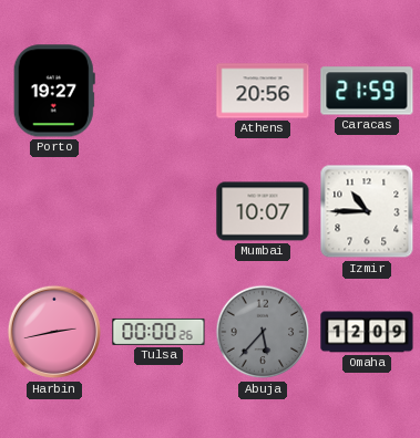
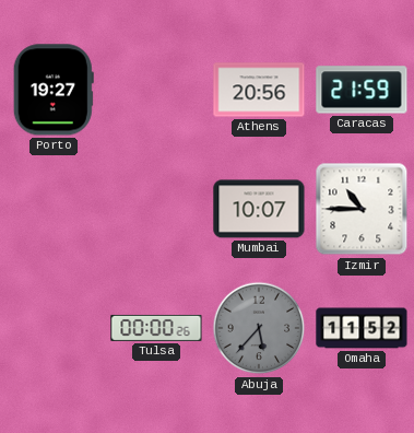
Harbin: 2:43 -> none
Omaha: 12:09 -> 11:52
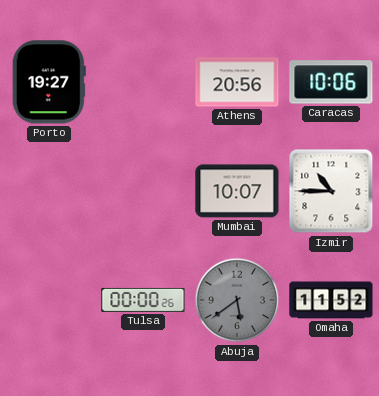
Caracas: 21:59 -> 10:06
Abuja: 5:37 -> 5:39
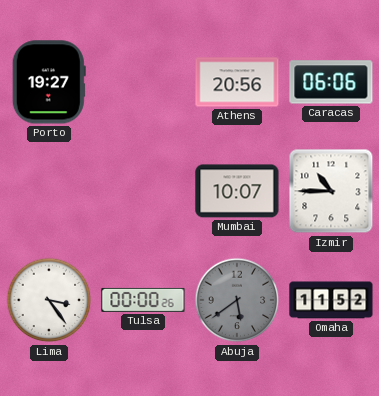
Caracas: 10:06 -> 06:06
Lima: none -> 3:24
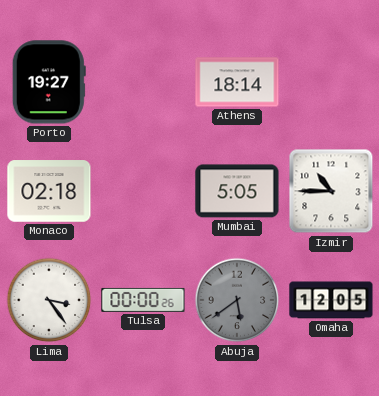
Athens: 20:56 -> 18:14
Caracas: 06:06 -> none
Monaco: none -> 02:18
Mumbai: 10:07 -> 5:05
Omaha: 11:52 -> 12:05
